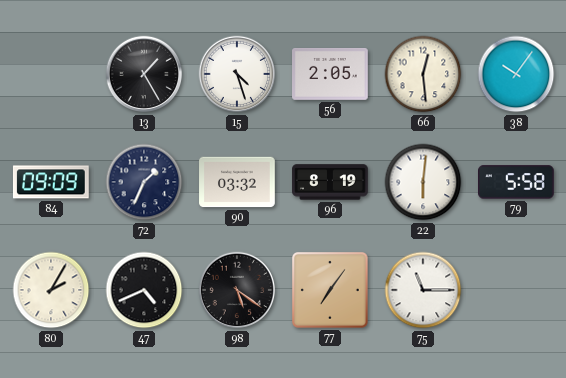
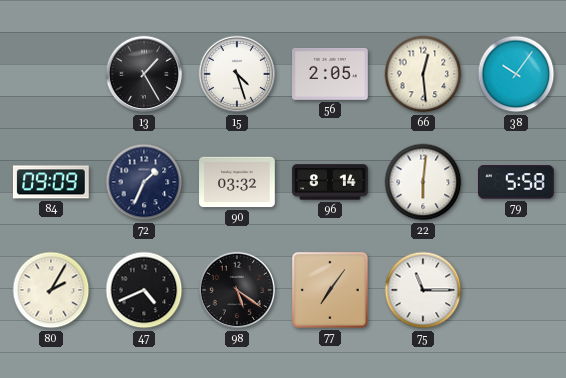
96: 8:19 -> 8:14
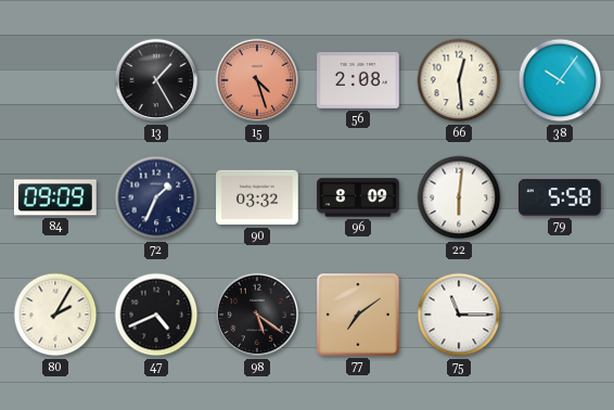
15 dial: white -> salmon
56: 2:05 -> 2:08
96: 8:14 -> 8:09
77: 7:06 -> 7:09
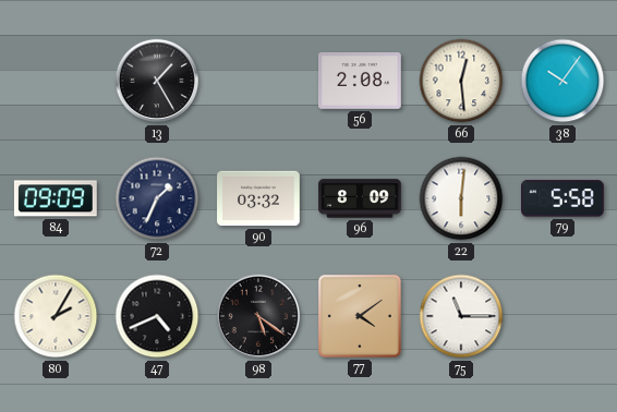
15: 4:27 -> none
77: 7:09 -> 4:09
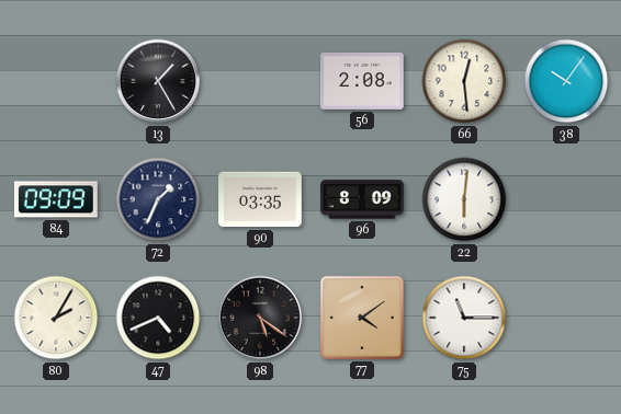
90: 03:32 -> 03:35
79: 5:58 -> none
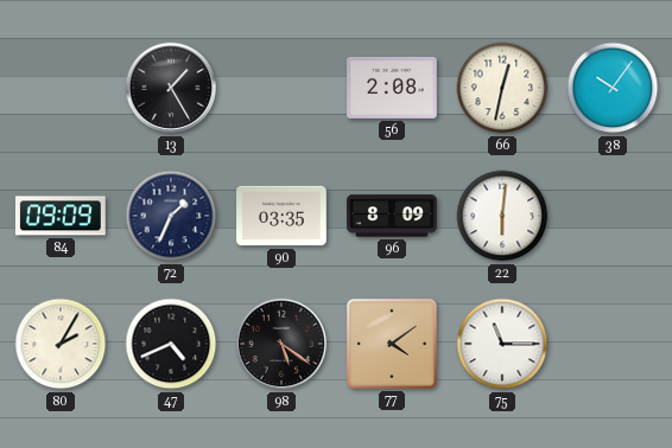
66: 12:29 -> 12:32
